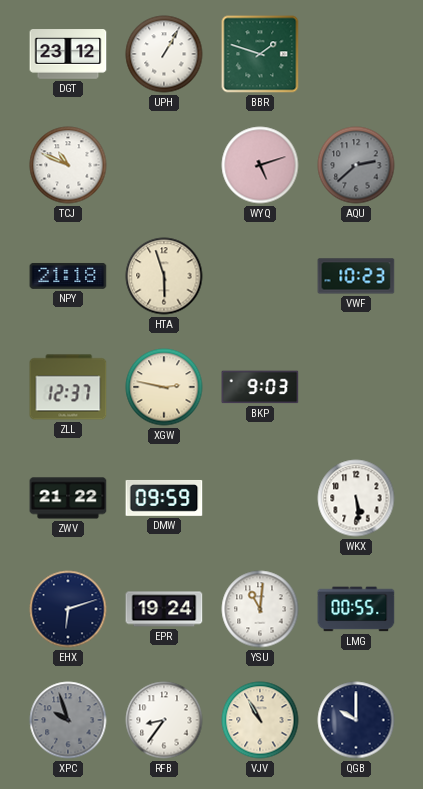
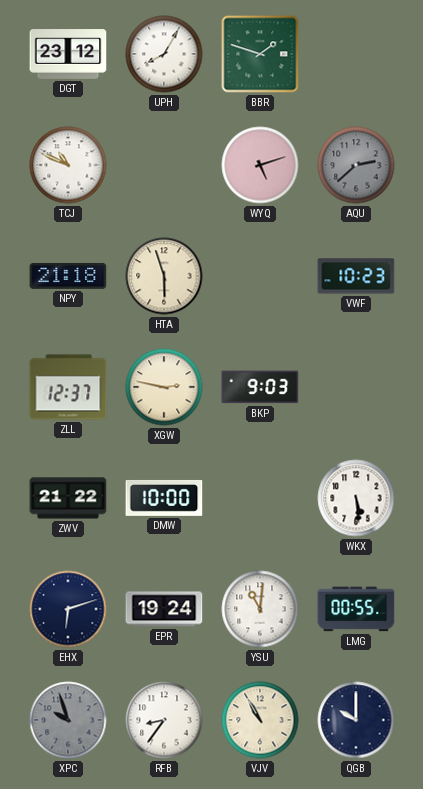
UPH: 1:05 -> 8:05
DMW: 09:59 -> 10:00
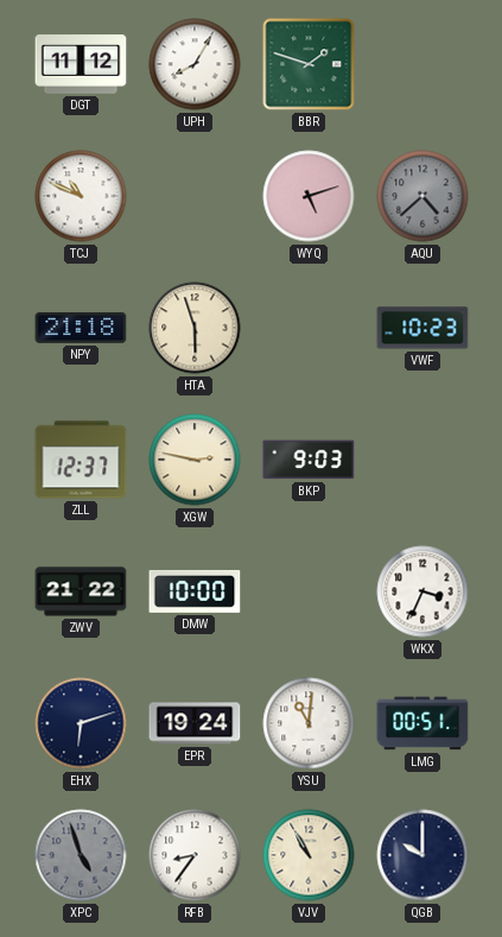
DGT: 23:12 -> 11:12
AQU: 2:38 -> 4:38
WKX: 5:29 -> 3:34
LMG: 00:55 -> 00:51
XPC: 9:57 -> 4:57
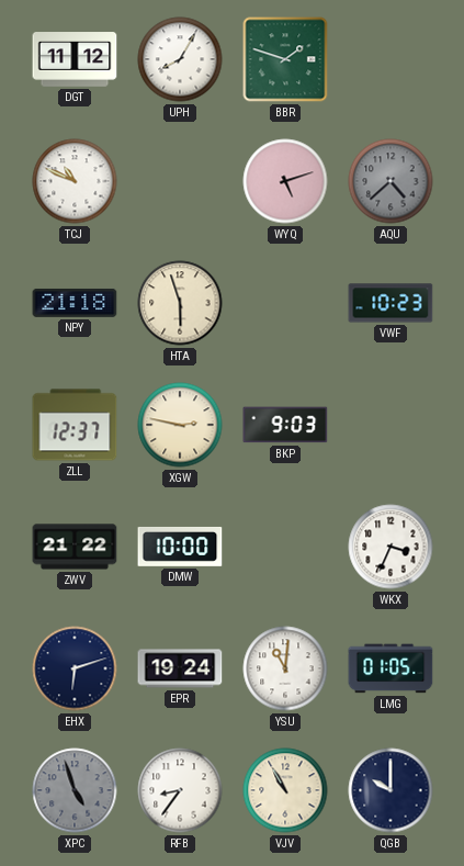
LMG: 00:51 -> 01:05
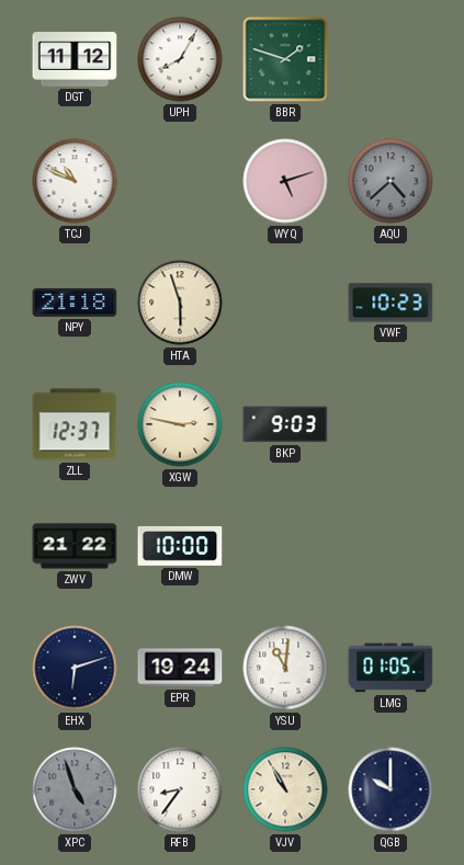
WKX: 3:34 -> none
